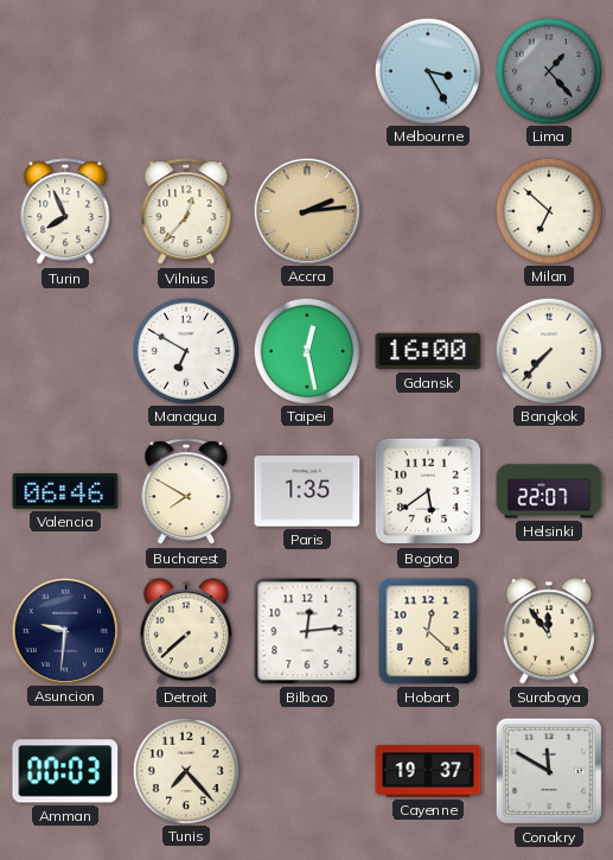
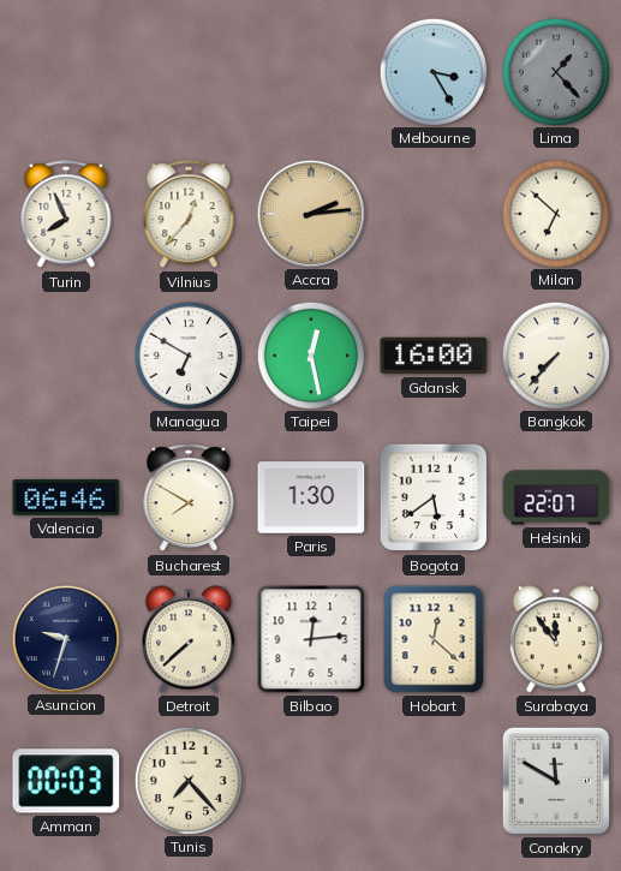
Paris: 1:35 -> 1:30
Asuncion: 9:31 -> 9:33
Cayenne: 19:37 -> none
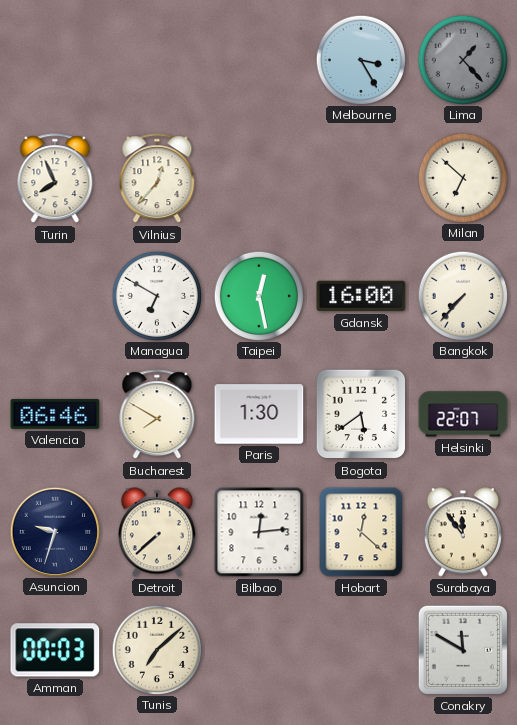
Accra: 2:14 -> none
Tunis: 7:23 -> 7:08
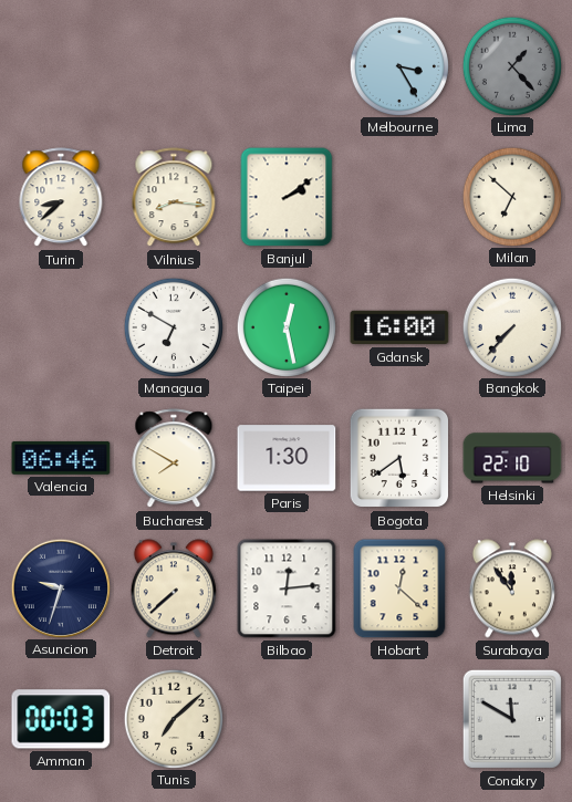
Turin: 7:56 -> 8:38
Vilnius: 12:37 -> 8:16
Banjul: none -> 2:09
Helsinki: 22:07 -> 22:10
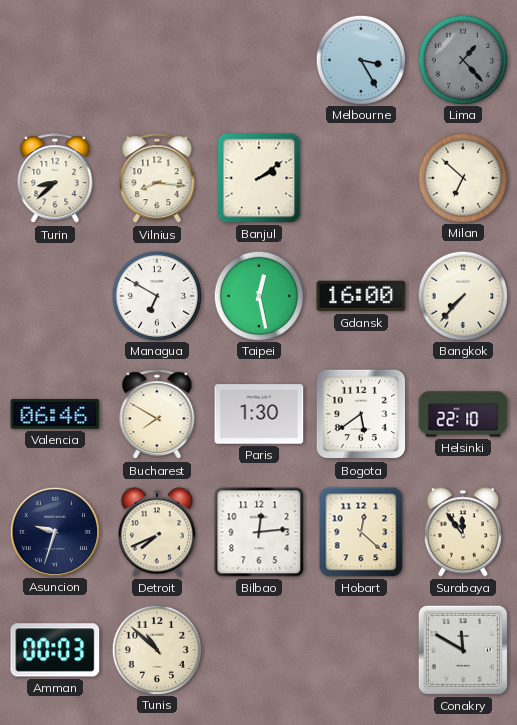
Detroit: 7:38 -> 7:41
Tunis: 7:08 -> 10:52
